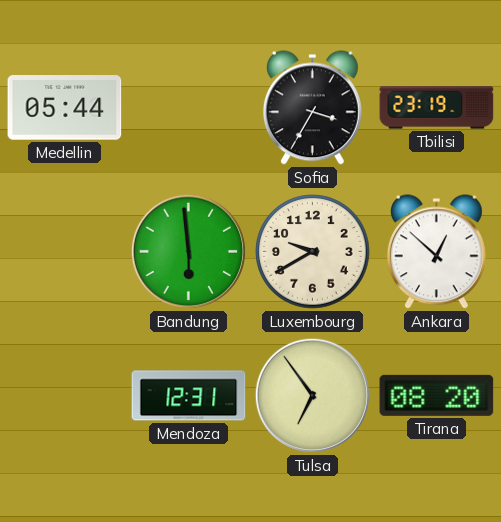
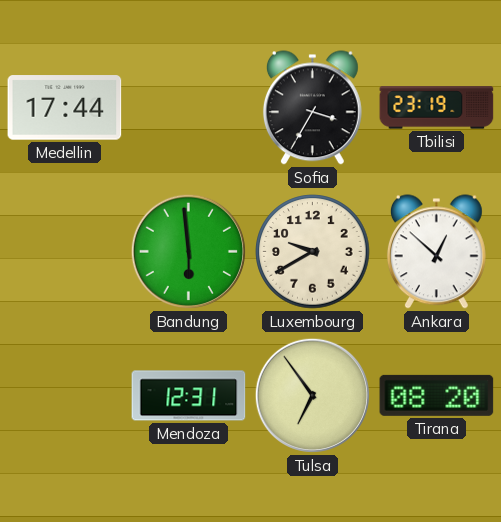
Medellin: 05:44 -> 17:44
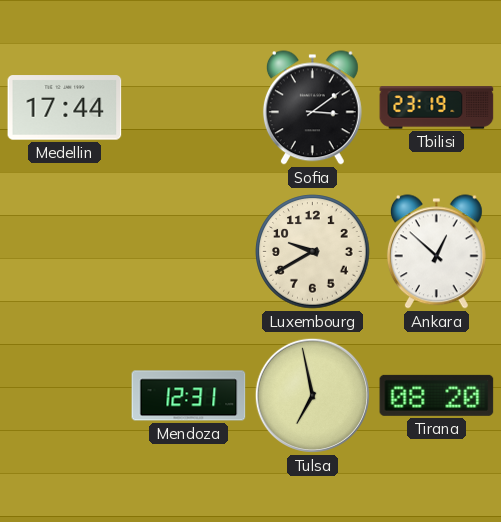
Sofia: 3:35 -> 3:09
Bandung: 5:59 -> none
Tulsa: 6:54 -> 6:58
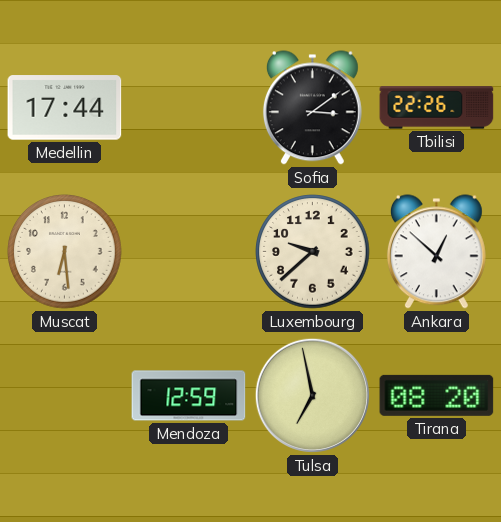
Tbilisi: 23:19 -> 22:26
Muscat: none -> 6:29
Luxembourg: 9:40 -> 9:38
Mendoza: 12:31 -> 12:59
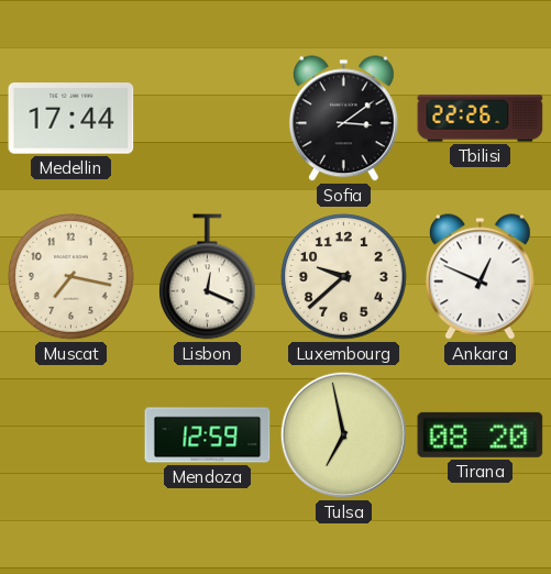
Muscat: 6:29 -> 7:17
Lisbon: none -> 12:19
Ankara: 12:52 -> 12:49
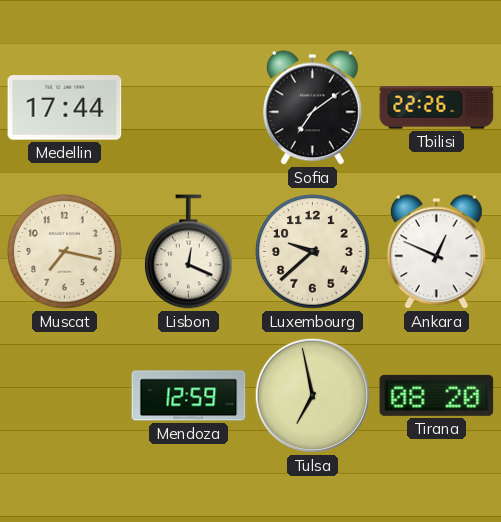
Sofia: 3:09 -> 7:09
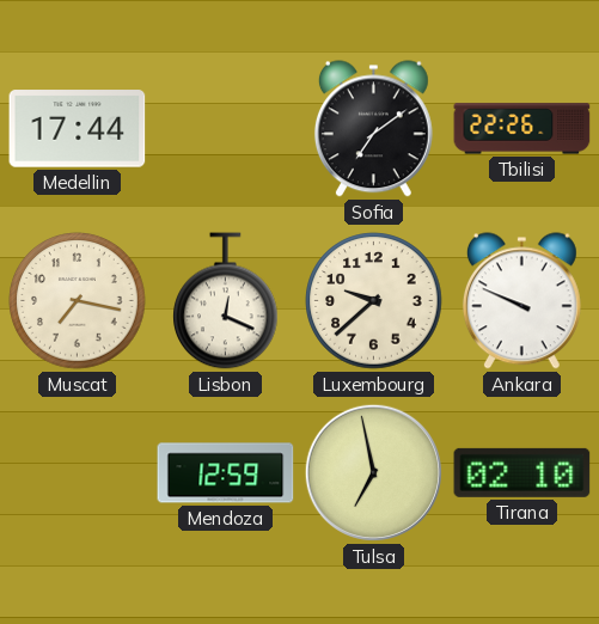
Ankara: 12:49 -> 9:49
Tirana: 08:20 -> 02:10
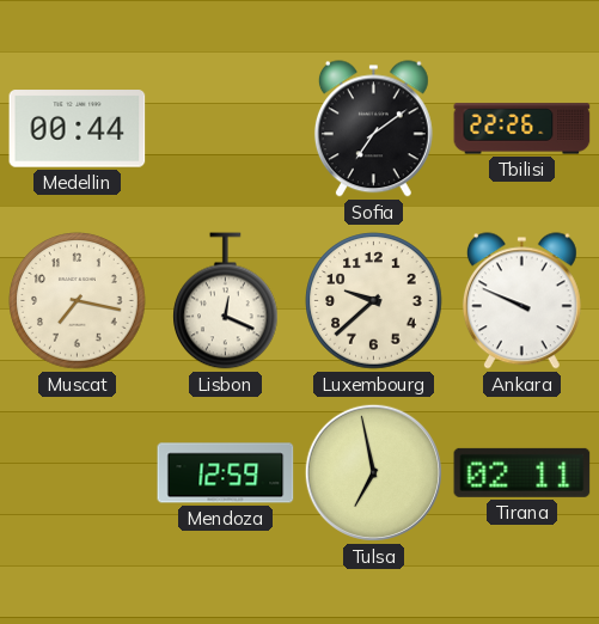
Medellin: 17:44 -> 00:44
Tirana: 02:10 -> 02:11
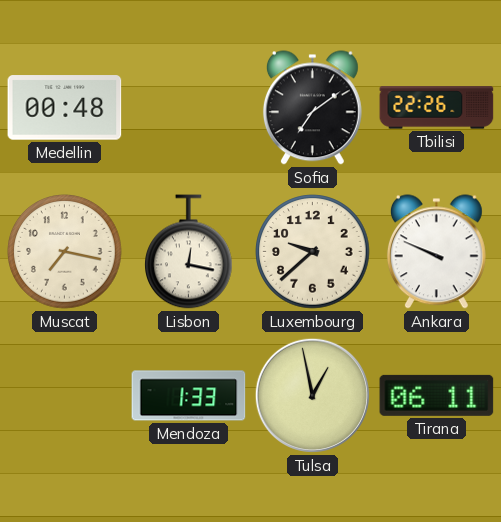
Medellin: 00:44 -> 00:48
Lisbon: 12:19 -> 12:17
Mendoza: 12:59 -> 1:33
Tulsa: 6:58 -> 12:58
Tirana: 02:11 -> 06:11
